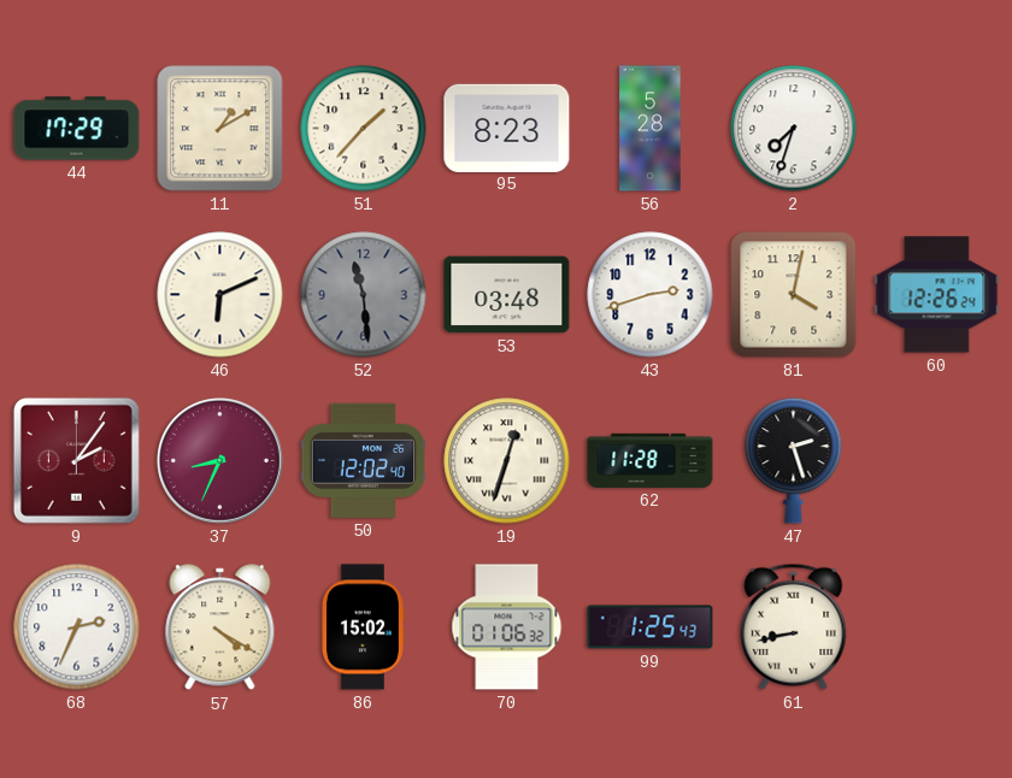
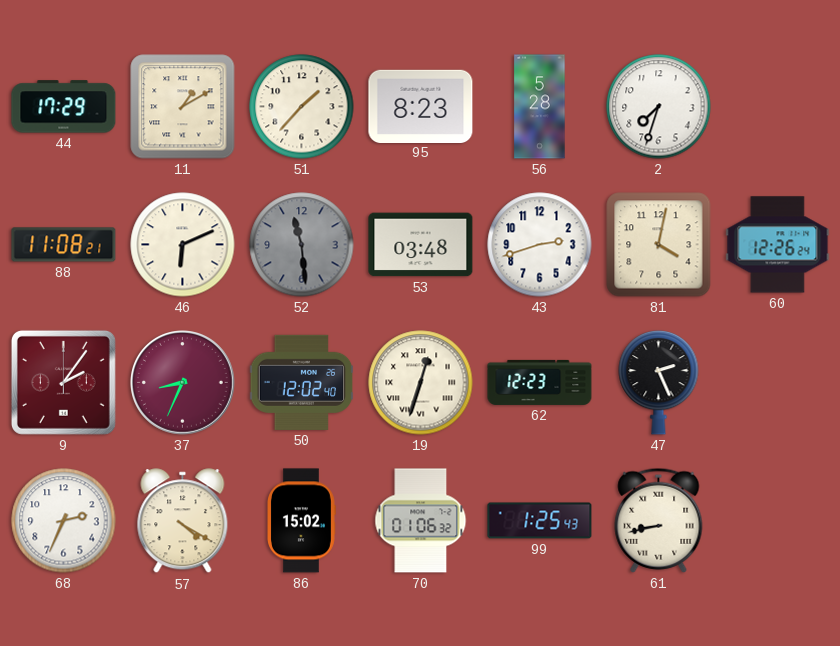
88: none -> 11:08
62: 11:28 -> 12:23
47: 2:27 -> 2:26
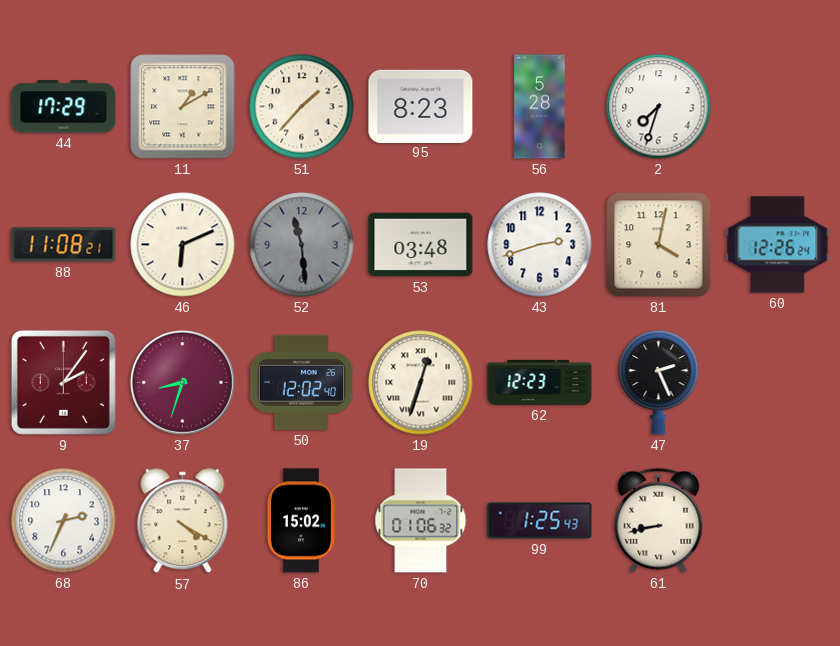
37: 8:34 -> 8:33
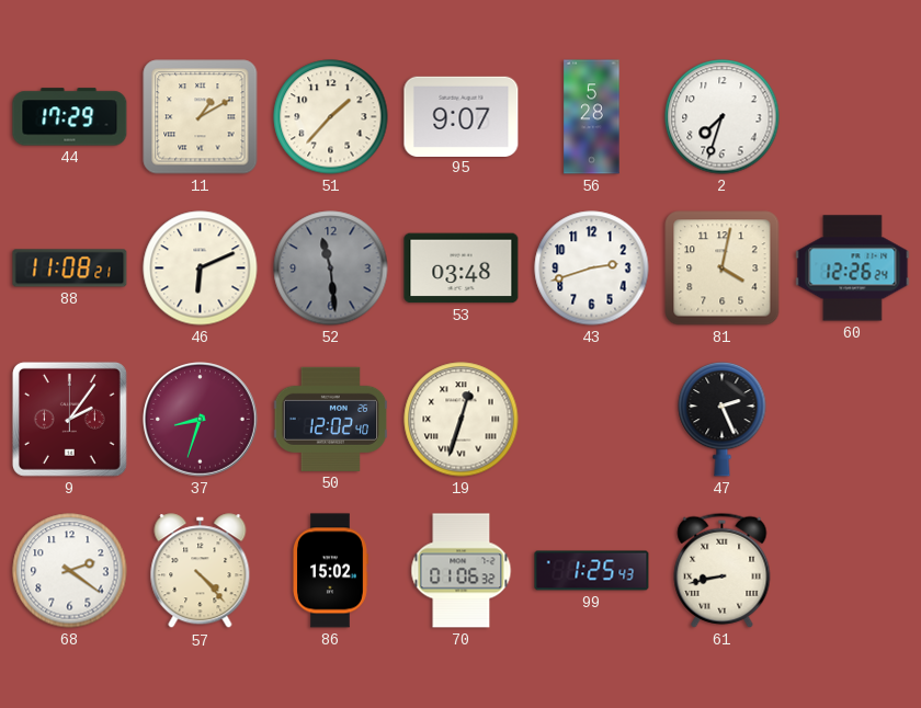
95: 8:23 -> 9:07
62: 12:23 -> none
68: 2:34 -> 2:21
57: 4:20 -> 4:23
